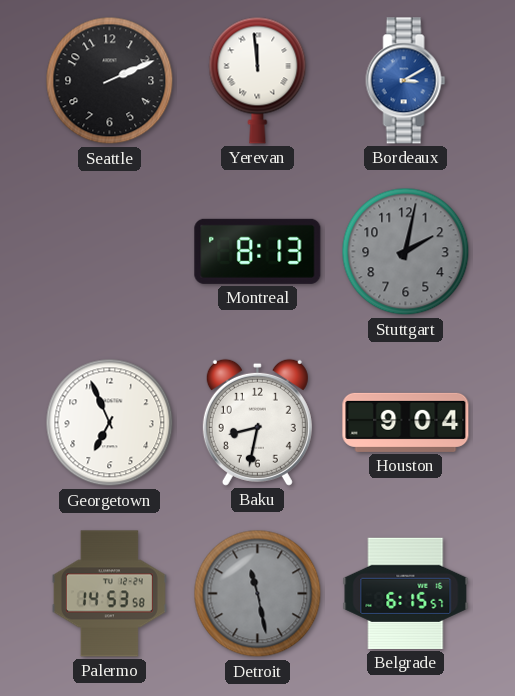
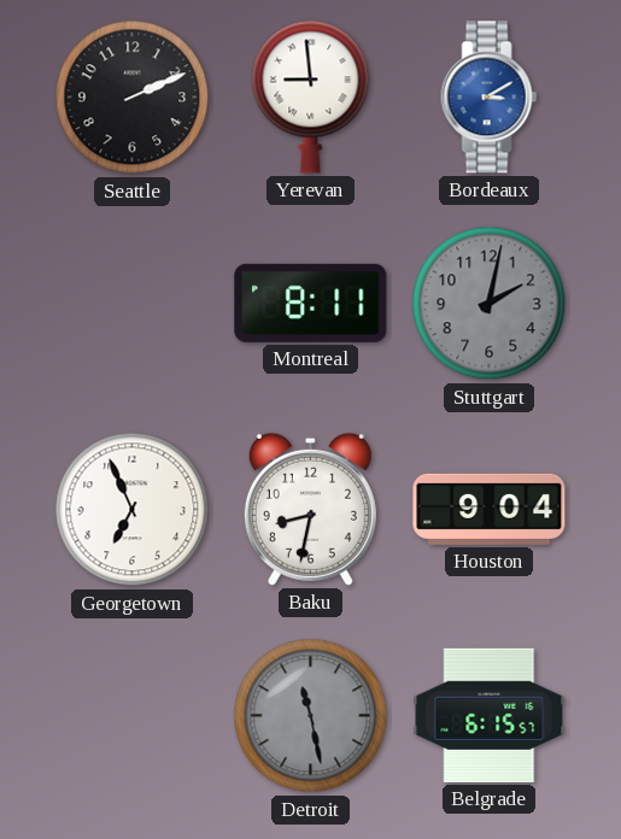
Yerevan: 11:59 -> 8:59
Montreal: 8:13 -> 8:11
Palermo: 14:53 -> none
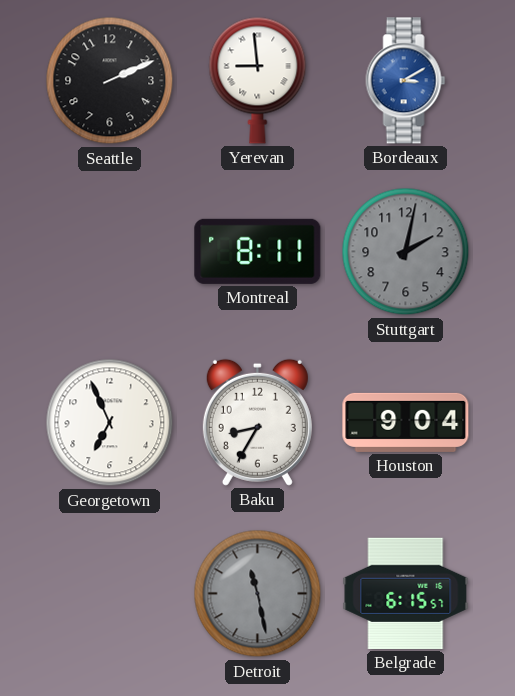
Baku: 8:32 -> 8:35
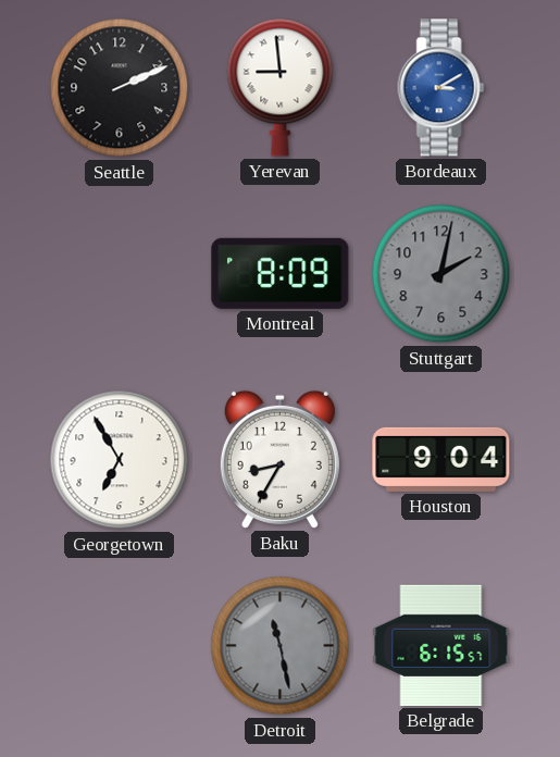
Montreal: 8:11 -> 8:09
Georgetown: 6:56 -> 6:55
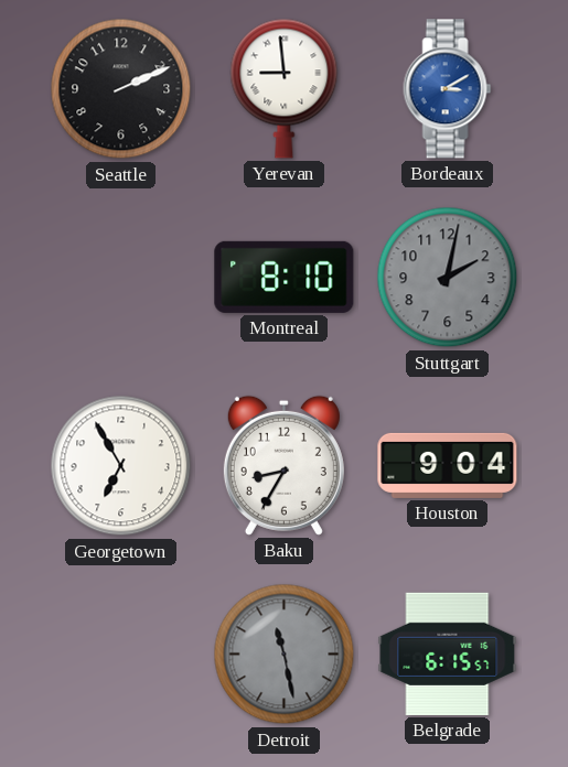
Montreal: 8:09 -> 8:10
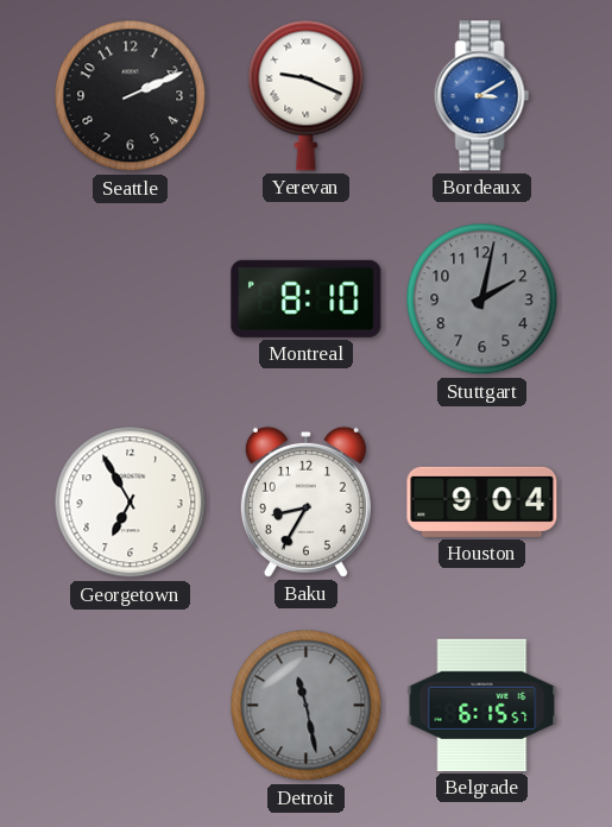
Yerevan: 8:59 -> 9:19
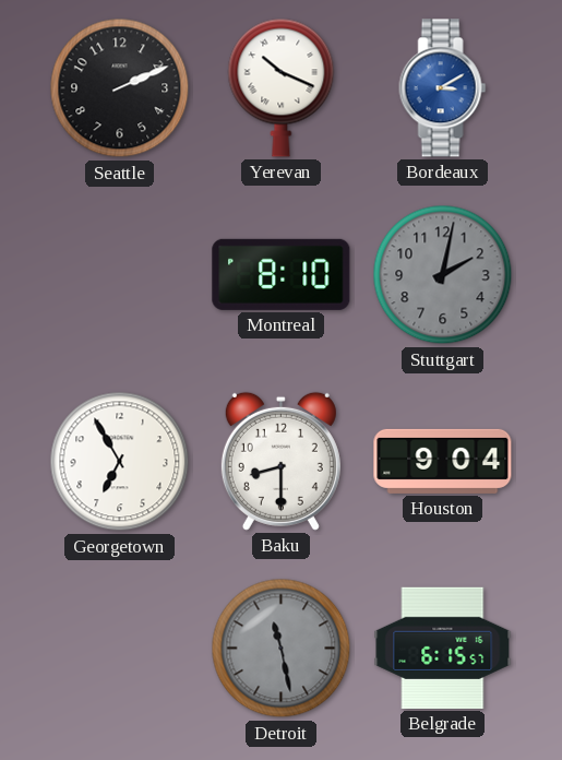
Yerevan: 9:19 -> 10:19
Baku: 8:35 -> 8:30
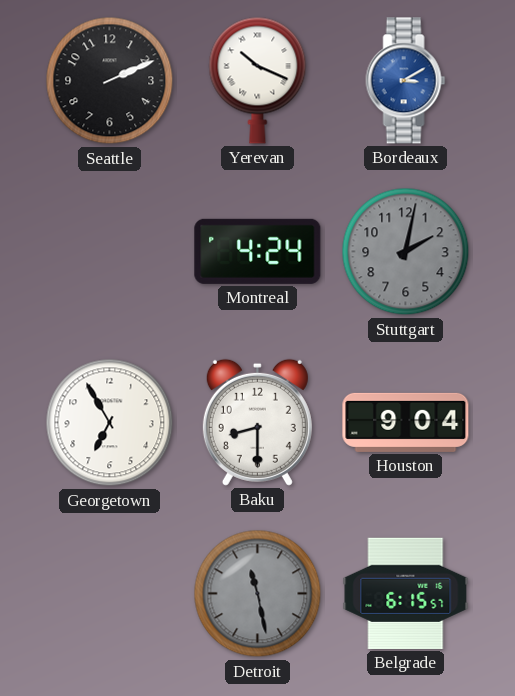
Montreal: 8:10 -> 4:24
